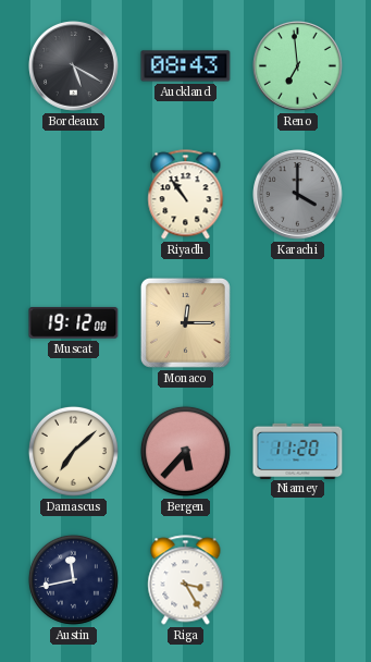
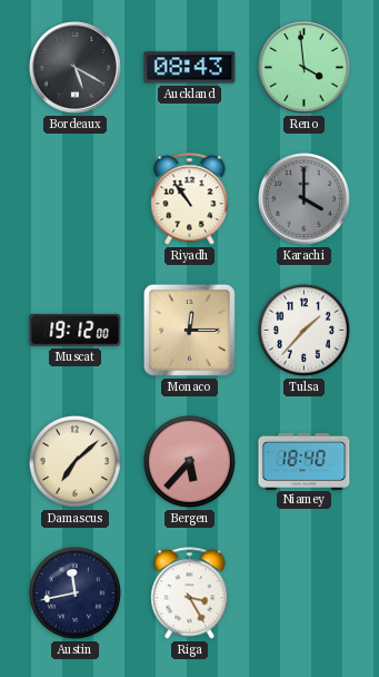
Reno: 6:59 -> 3:59
Tulsa: none -> 1:37
Niamey: 11:20 -> 18:40
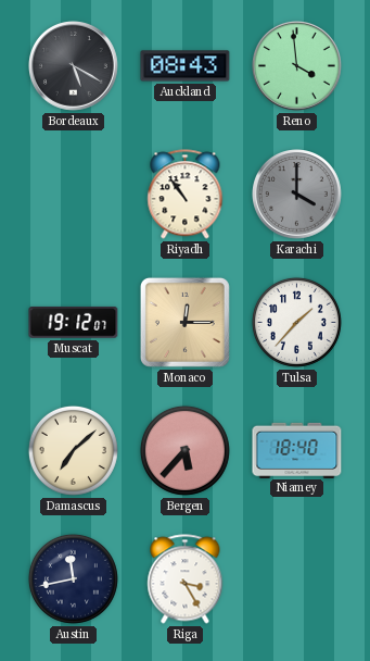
Muscat: 19:12:00 -> 19:12:07
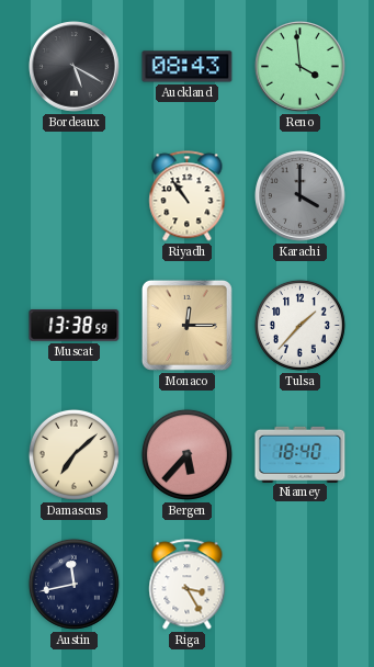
Muscat: 19:12 -> 13:38
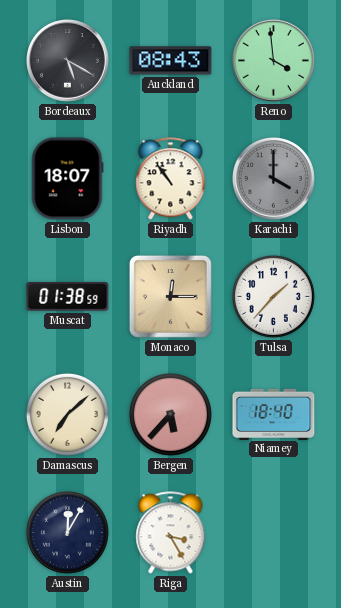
Lisbon: none -> 18:07
Muscat: 13:38 -> 01:38
Austin: 11:43 -> 12:05
